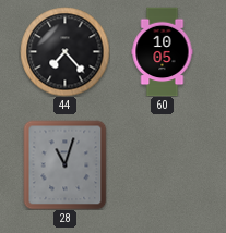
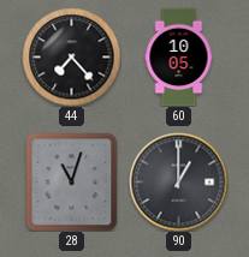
90: none -> 1:00
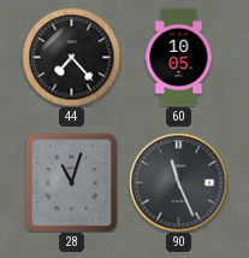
90: 1:00 -> 11:26
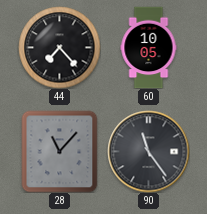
28: 11:03 -> 11:07
90: 11:26 -> 11:24
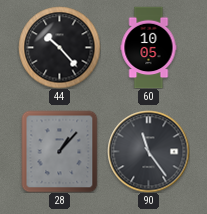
44: 7:23 -> 10:23
28: 11:07 -> 1:07
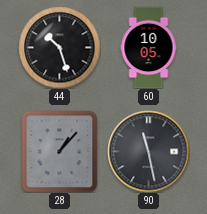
44: 10:23 -> 10:27
90: 11:24 -> 11:28
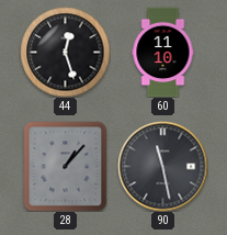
44: 10:27 -> 12:27
60: 10:05 -> 11:10
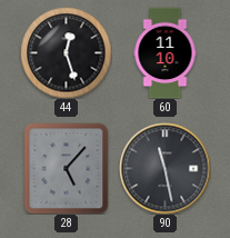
28: 1:07 -> 5:07
